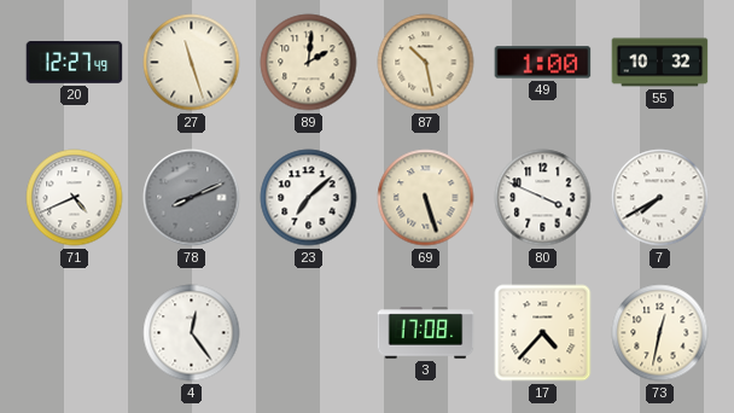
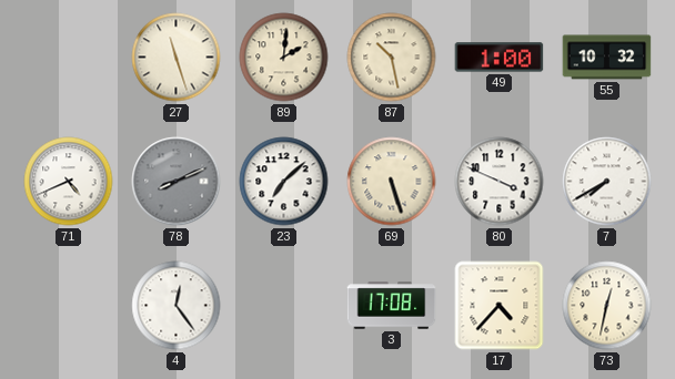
20: 12:27 -> none
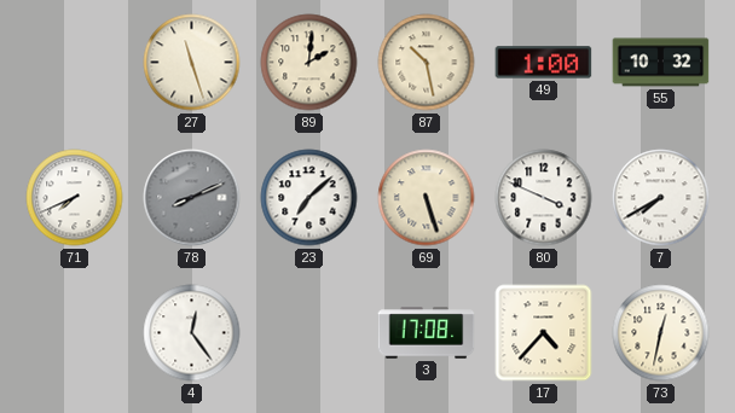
71: 4:41 -> 7:41
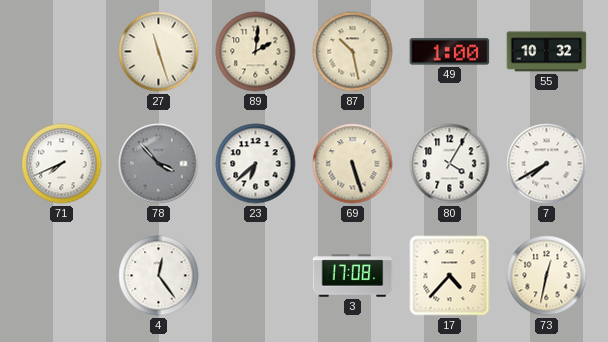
78: 8:11 -> 3:53
23: 7:08 -> 6:38
80: 3:49 -> 4:05
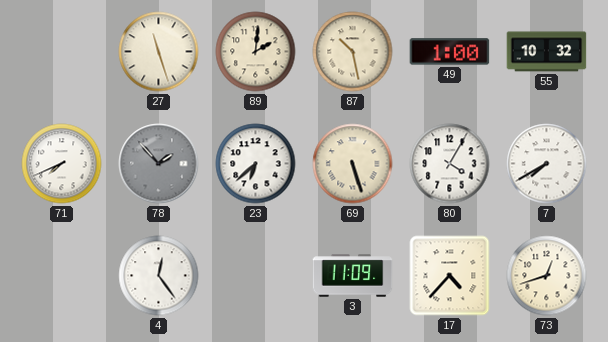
78: 3:53 -> 1:53
3: 17:08 -> 11:09
73: 12:32 -> 12:42
